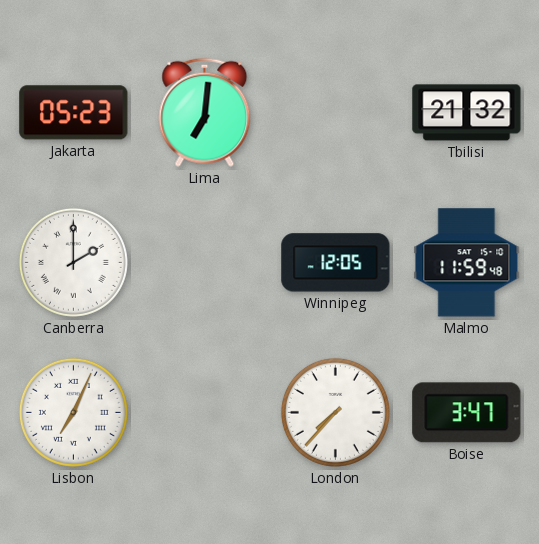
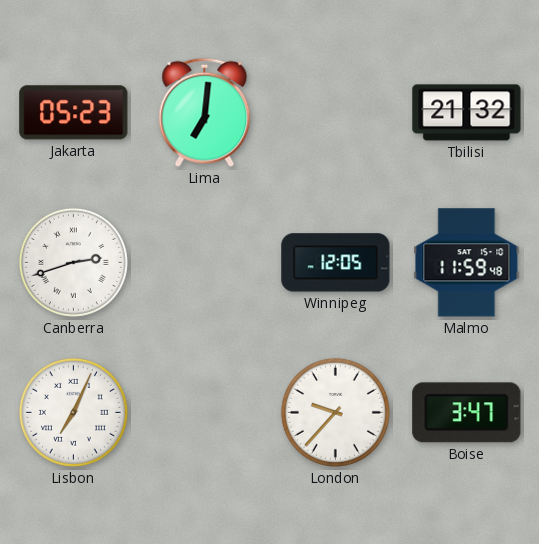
Canberra: 2:00 -> 2:42
London: 7:37 -> 9:37
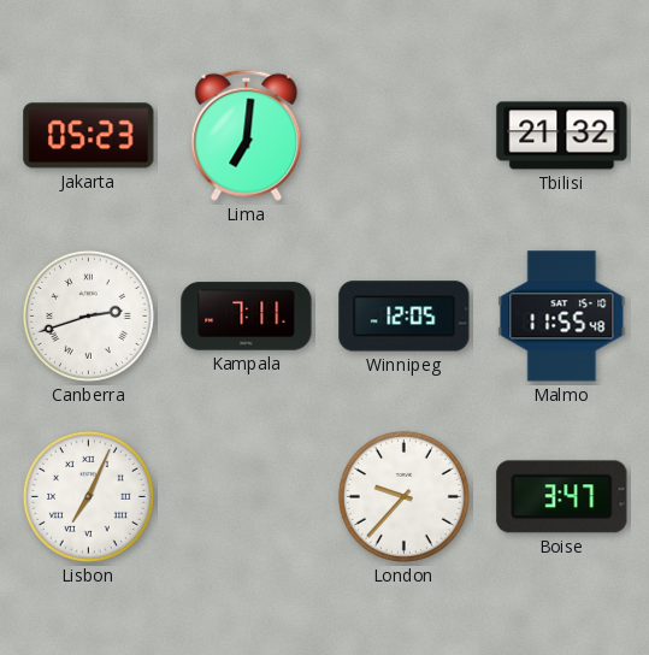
Kampala: none -> 7:11
Malmo: 11:59 -> 11:55
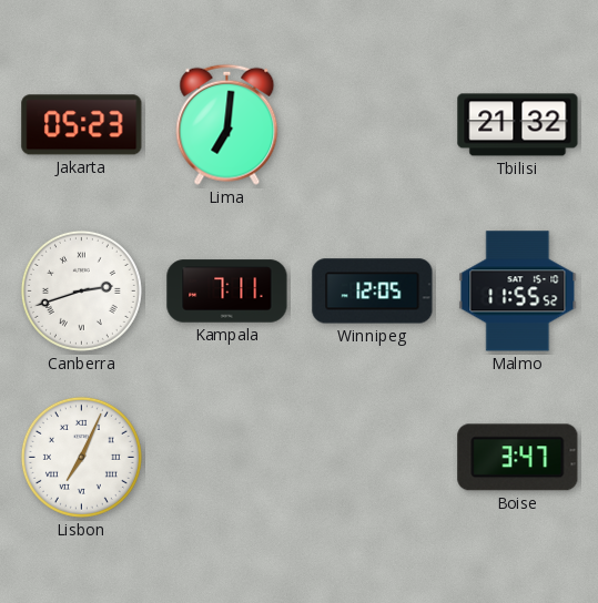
Malmo: 11:55:48 -> 11:55:52
London: 9:37 -> none
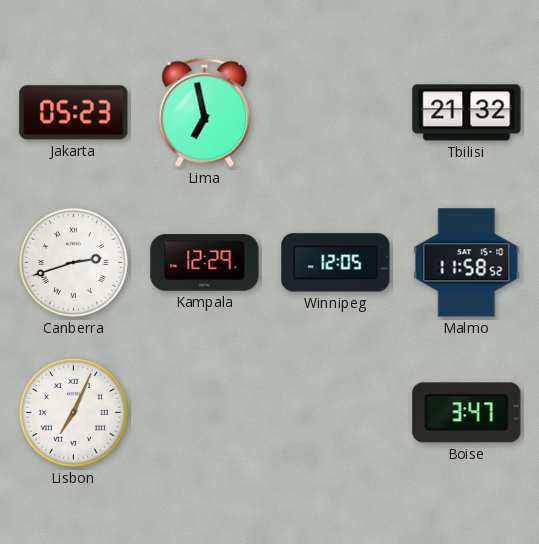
Lima: 7:01 -> 6:58
Kampala: 7:11 -> 12:29
Malmo: 11:55 -> 11:58
